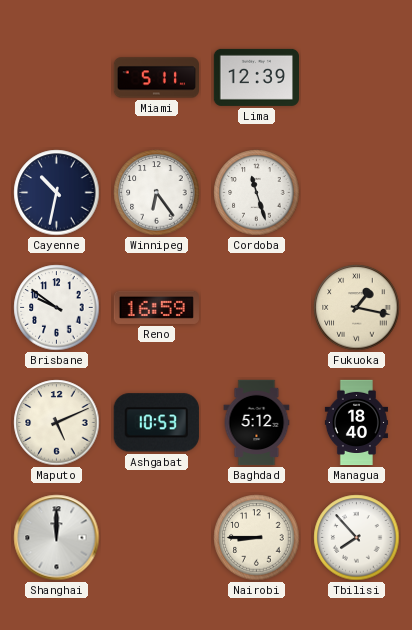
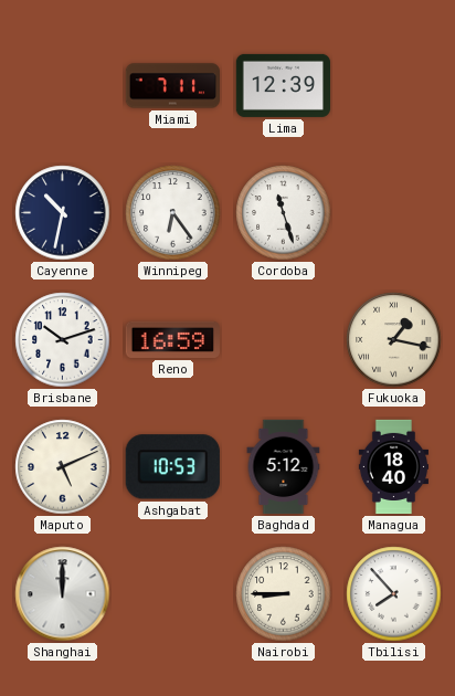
Miami: 5:11 -> 7:11
Brisbane: 9:51 -> 10:12
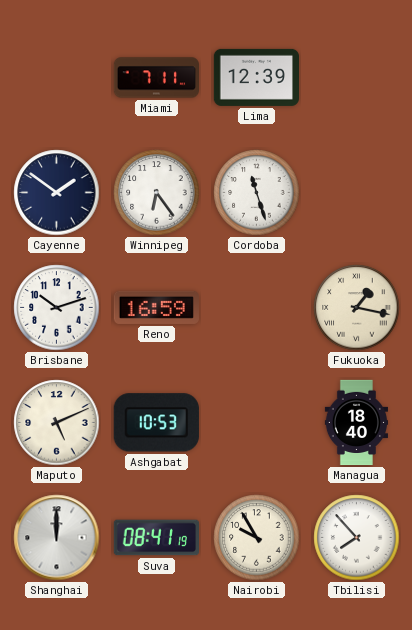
Cayenne: 10:32 -> 1:51
Baghdad: 5:12 -> none
Suva: none -> 08:41
Nairobi: 8:45 -> 9:55
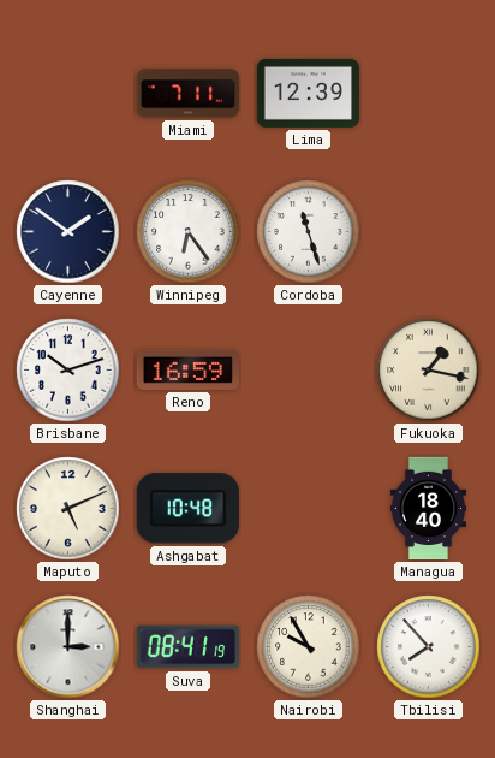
Ashgabat: 10:53 -> 10:48
Shanghai: 12:00 -> 3:00
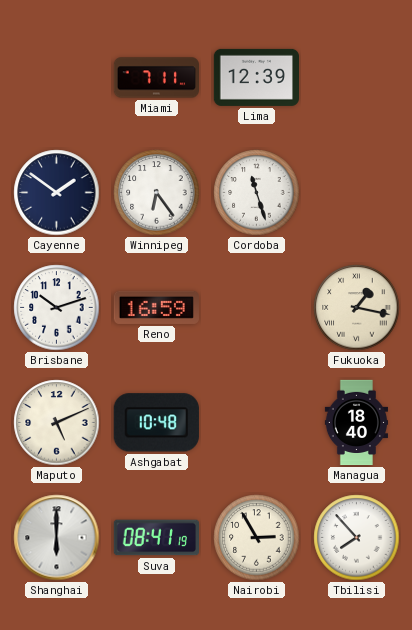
Shanghai: 3:00 -> 6:00
Nairobi: 9:55 -> 2:55
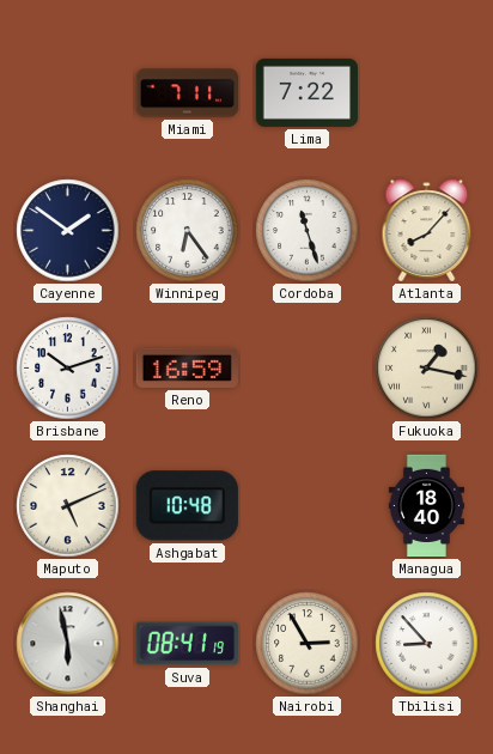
Lima: 12:39 -> 7:22
Atlanta: none -> 8:07
Shanghai: 6:00 -> 5:58
Tbilisi: 7:53 -> 8:53
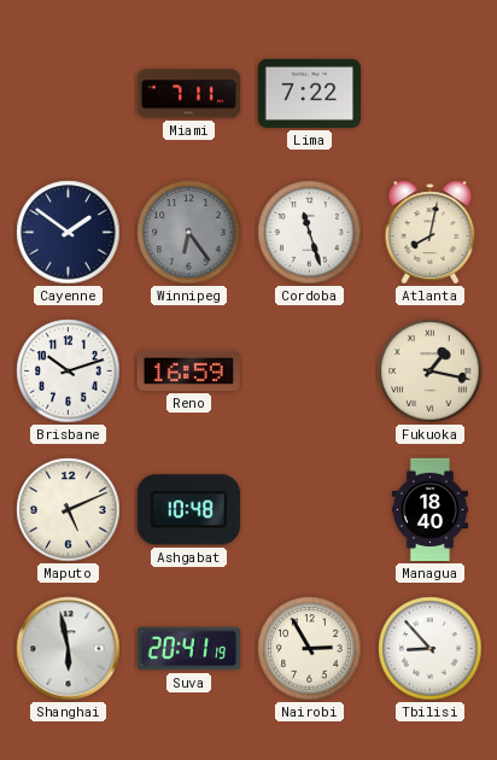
Winnipeg dial: white -> grey
Atlanta: 8:07 -> 8:02
Suva: 08:41 -> 20:41
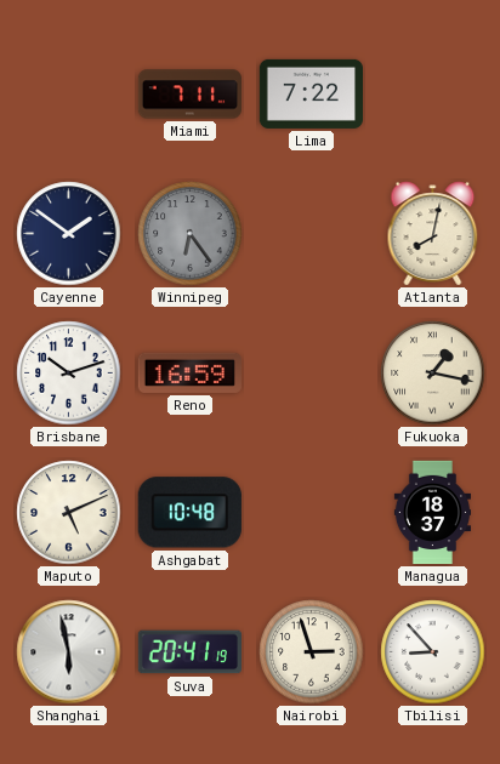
Cordoba: 11:27 -> none
Managua: 18:40 -> 18:37
Nairobi: 2:55 -> 2:57
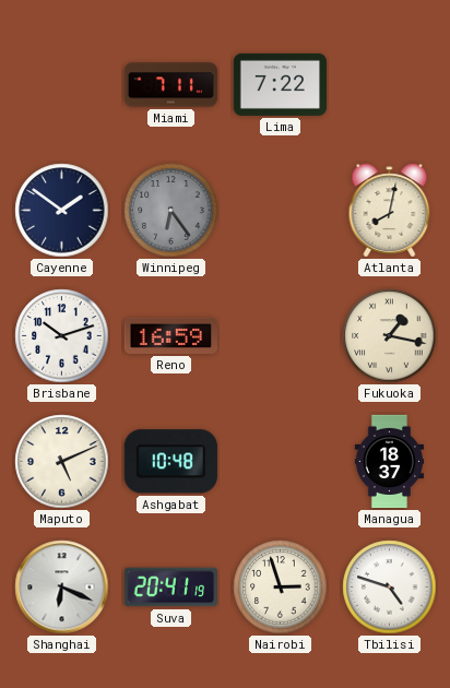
Shanghai: 5:58 -> 6:19
Tbilisi: 8:53 -> 4:48
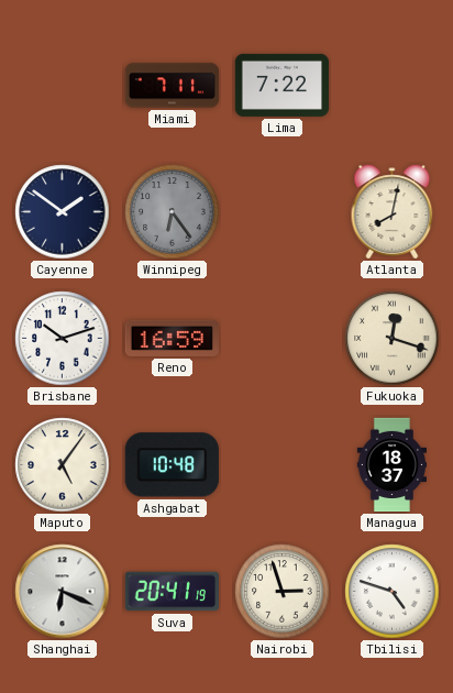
Fukuoka: 1:17 -> 12:18
Maputo: 5:11 -> 5:06
